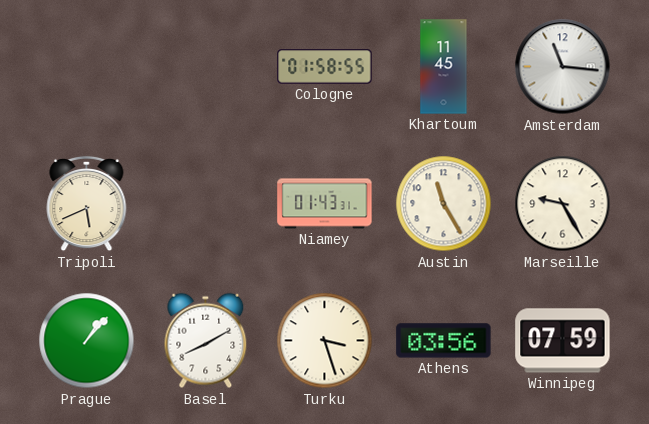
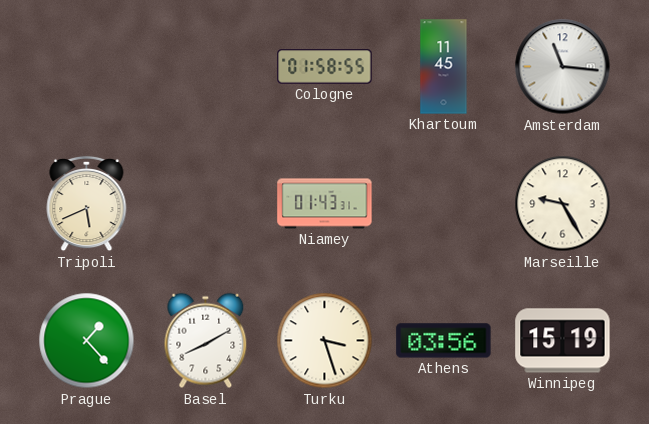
Austin: 11:25 -> none
Prague: 1:07 -> 1:23
Winnipeg: 07:59 -> 15:19
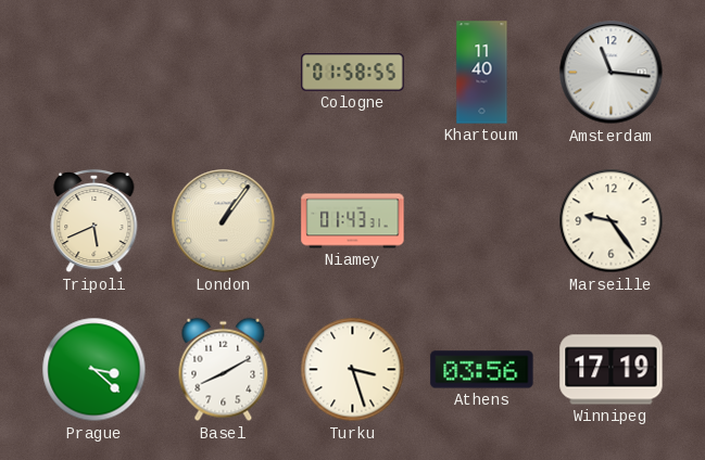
Khartoum: 11:45 -> 11:40
London: none -> 1:06
Marseille: 9:25 -> 9:24
Prague: 1:23 -> 3:22
Winnipeg: 15:19 -> 17:19
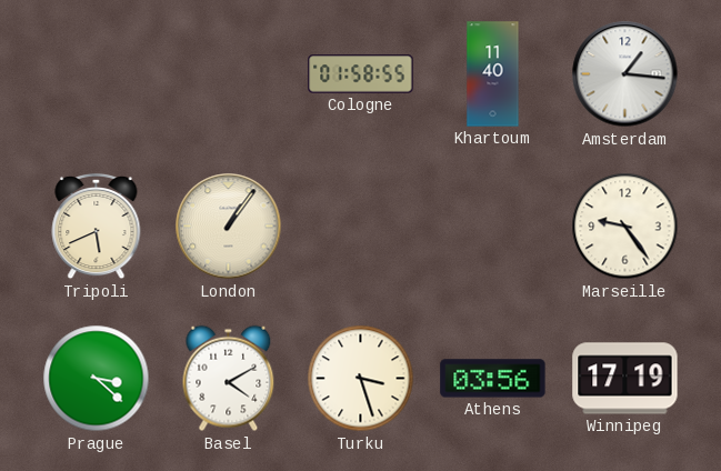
Amsterdam: 11:16 -> 1:16
Niamey: 01:43 -> none
Basel: 8:10 -> 4:10
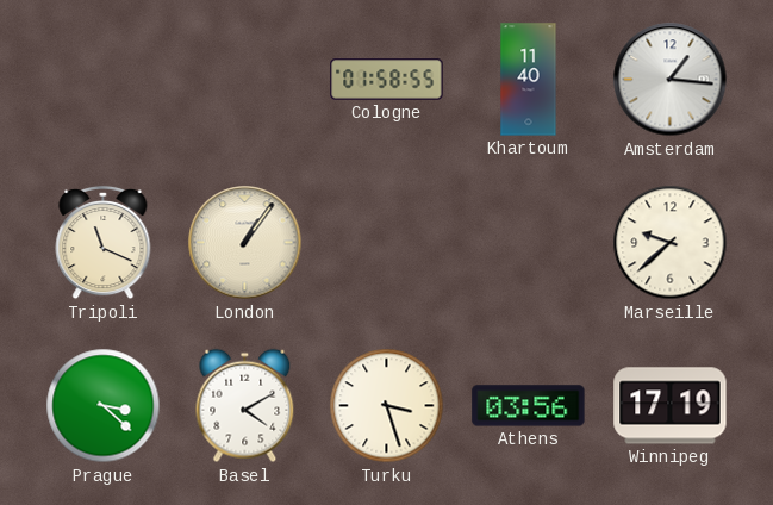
Tripoli: 5:41 -> 11:19
Marseille: 9:24 -> 9:38
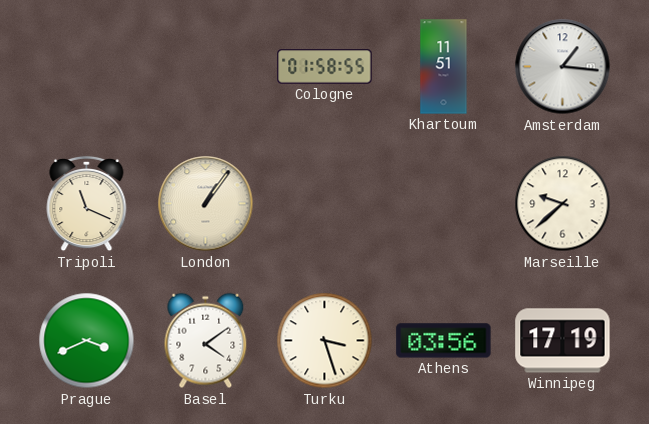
Khartoum: 11:40 -> 11:51
Prague: 3:22 -> 3:41
Basel: 4:10 -> 4:09
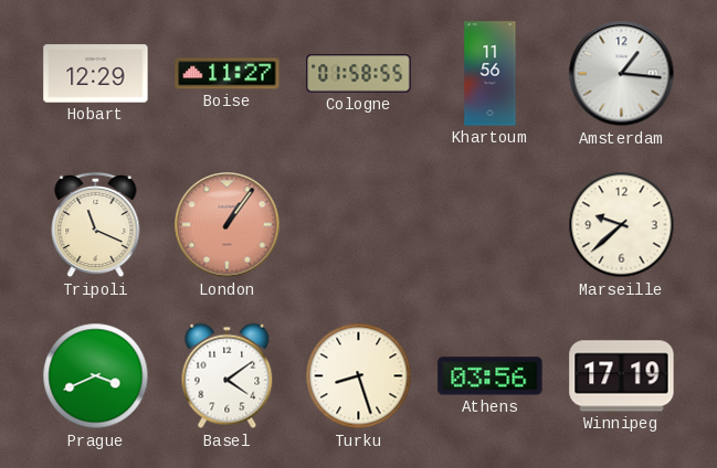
Hobart: none -> 12:29
Boise: none -> 11:27
Khartoum: 11:51 -> 11:56
London dial: cream -> salmon
Turku: 3:27 -> 8:27
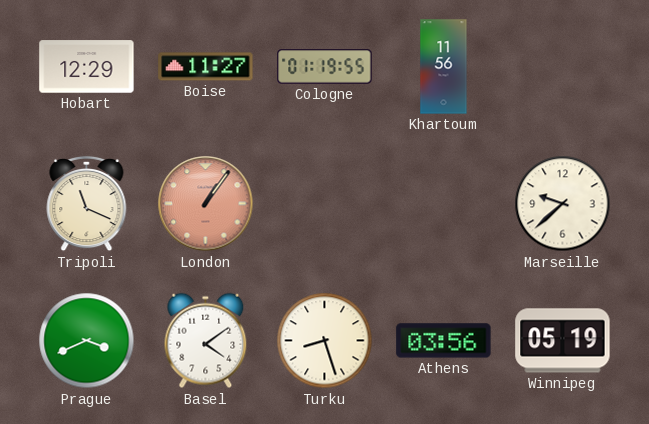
Cologne: 01:58 -> 01:19
Amsterdam: 1:16 -> none
Winnipeg: 17:19 -> 05:19
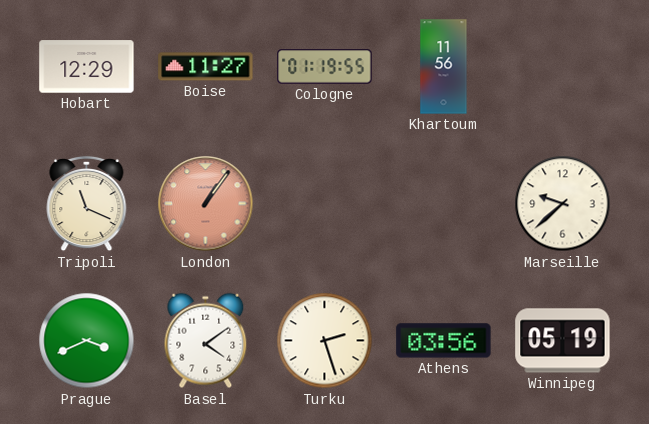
Turku: 8:27 -> 2:27
